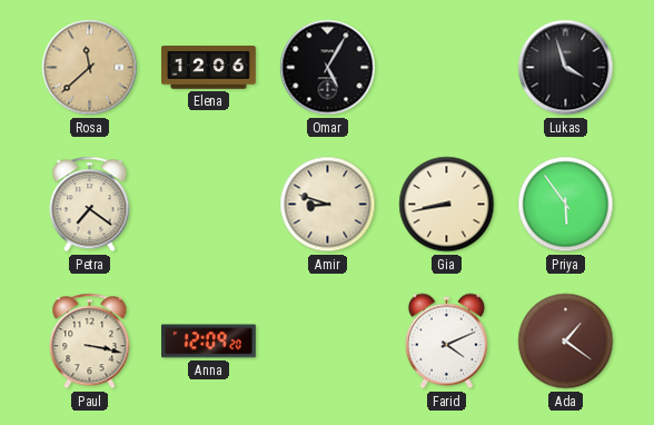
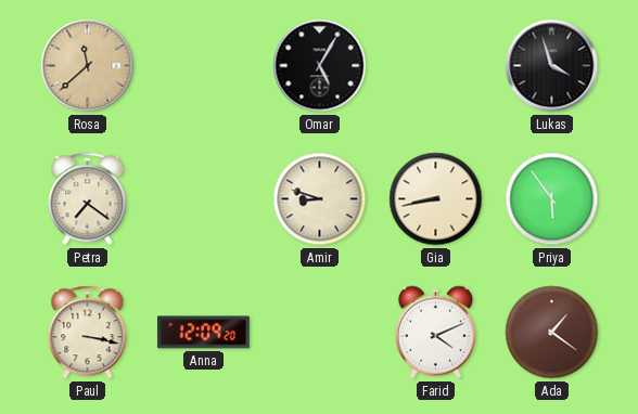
Elena: 12:06 -> none
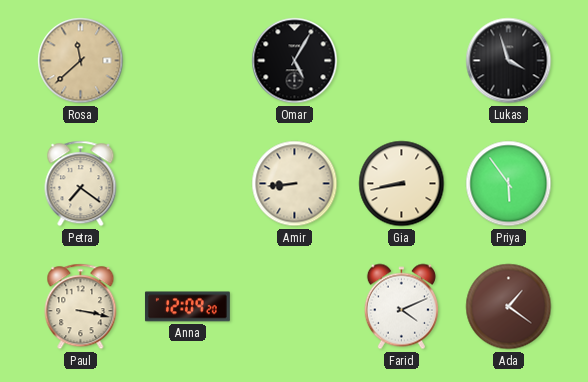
Amir: 8:48 -> 8:44
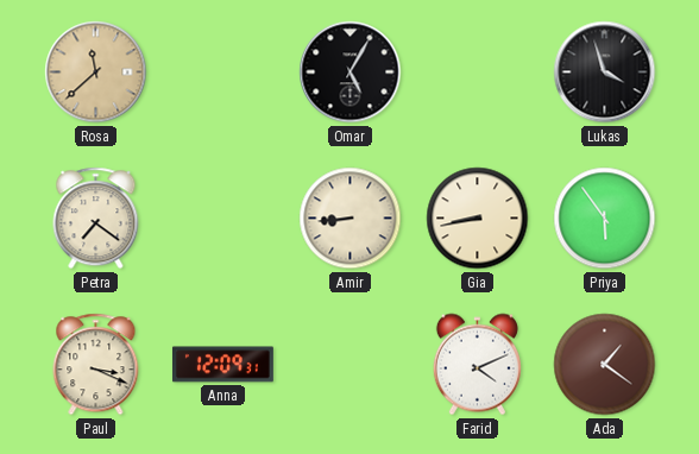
Paul: 3:17 -> 3:19
Anna: 12:09:20 -> 12:09:31
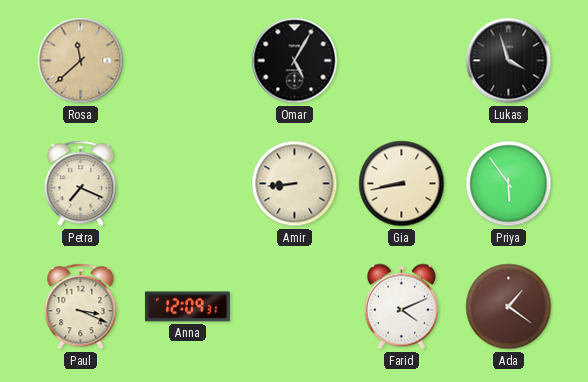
Petra: 7:21 -> 7:19
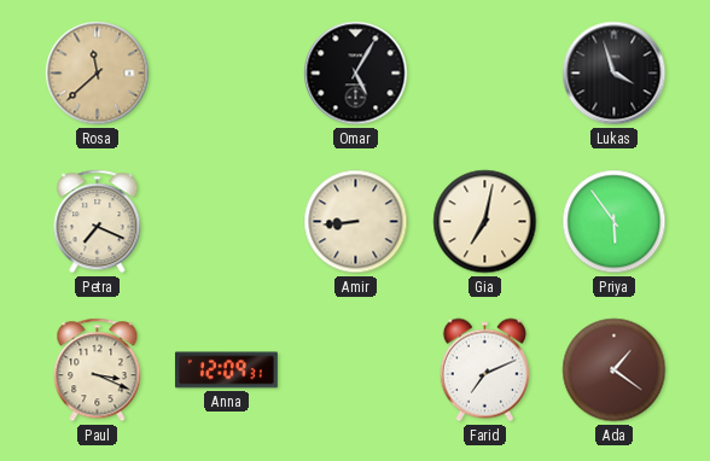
Gia: 8:43 -> 7:02
Farid: 4:11 -> 7:11
